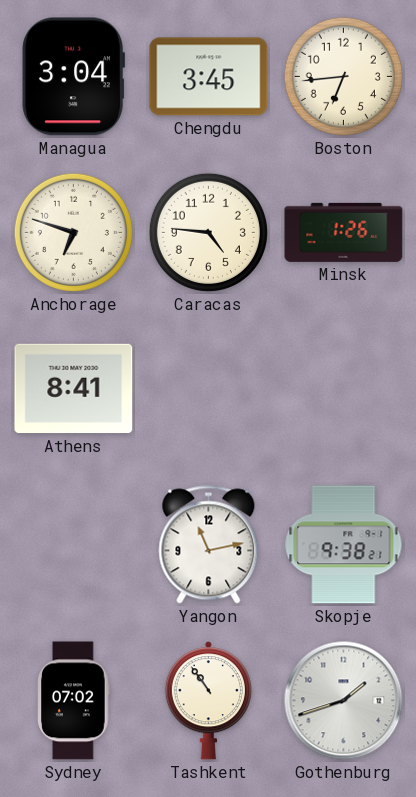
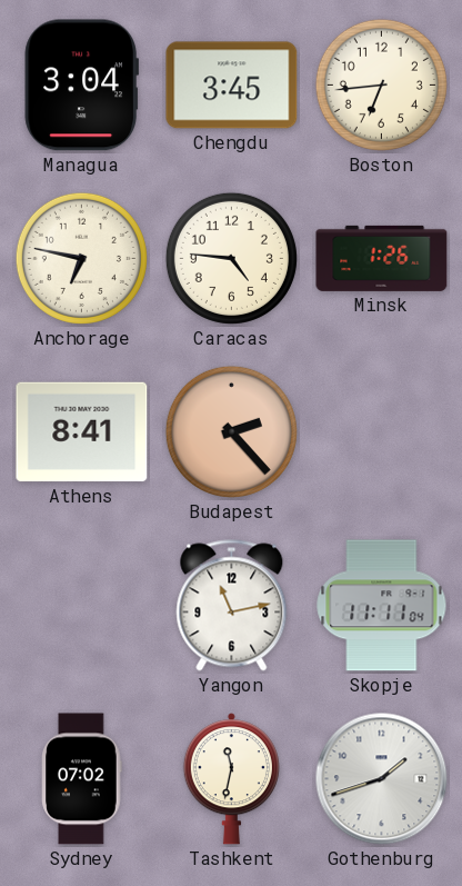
Anchorage: 6:48 -> 6:47
Budapest: none -> 2:23
Skopje: 9:38 -> 11:11
Tashkent: 10:54 -> 11:32
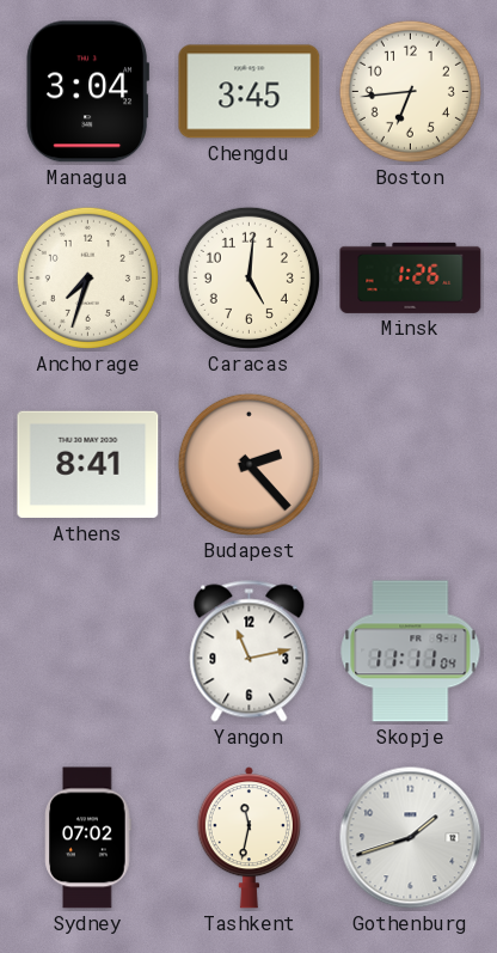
Anchorage: 6:47 -> 7:33
Caracas: 4:46 -> 5:01
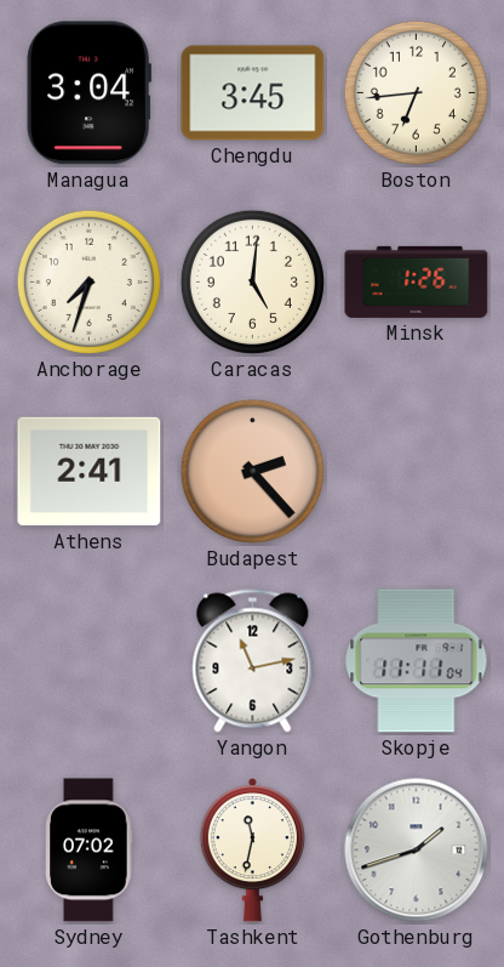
Athens: 8:41 -> 2:41
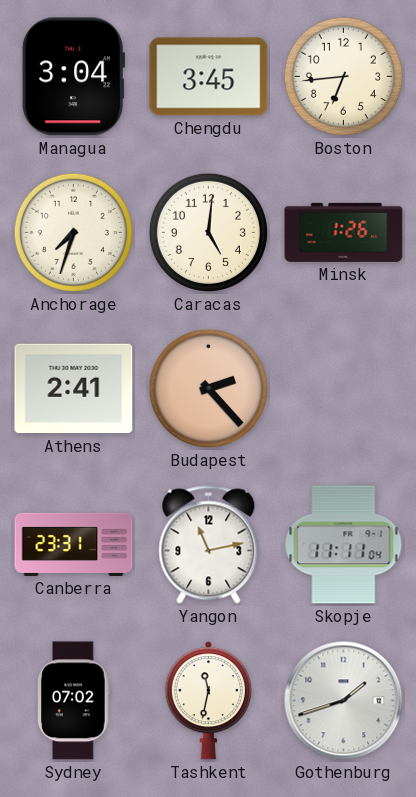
Canberra: none -> 23:31
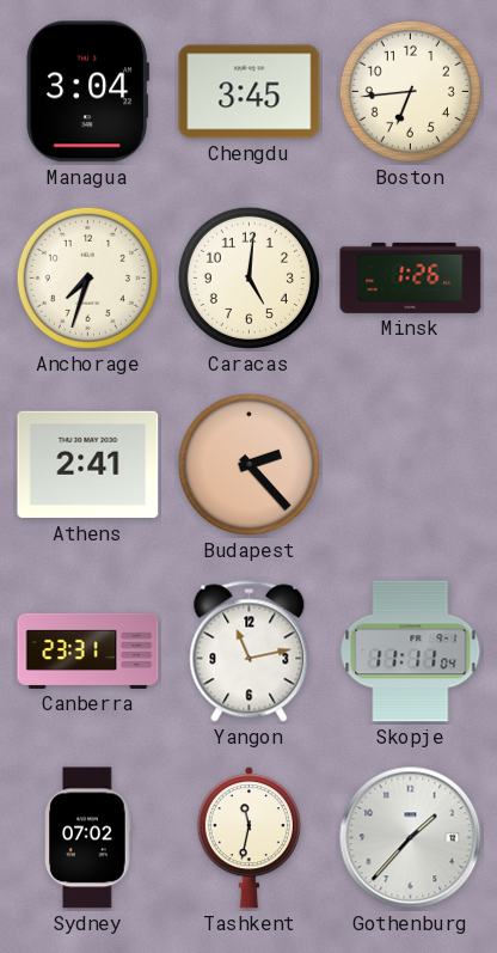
Gothenburg: 1:42 -> 1:37
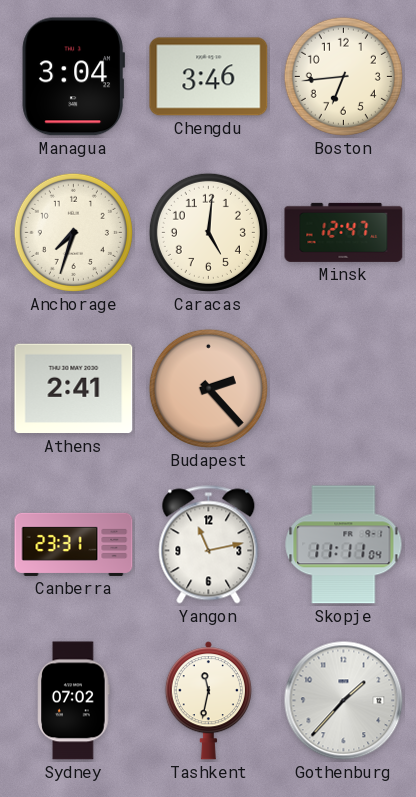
Chengdu: 3:45 -> 3:46
Minsk: 1:26 -> 12:47
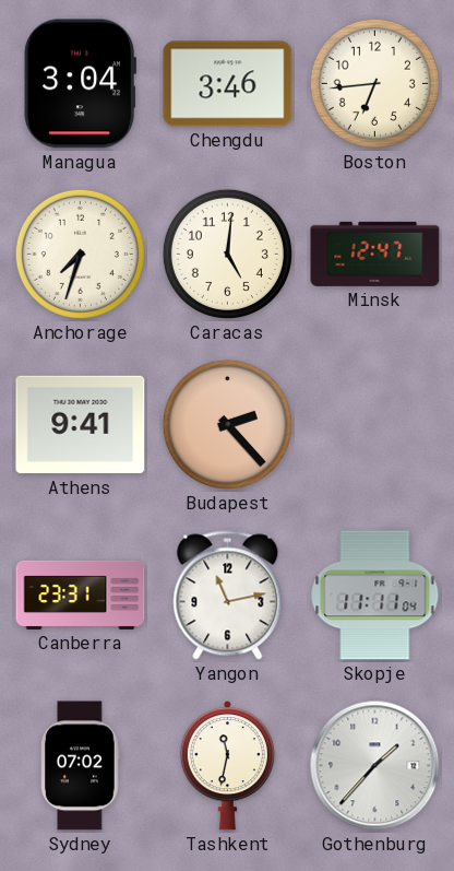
Athens: 2:41 -> 9:41
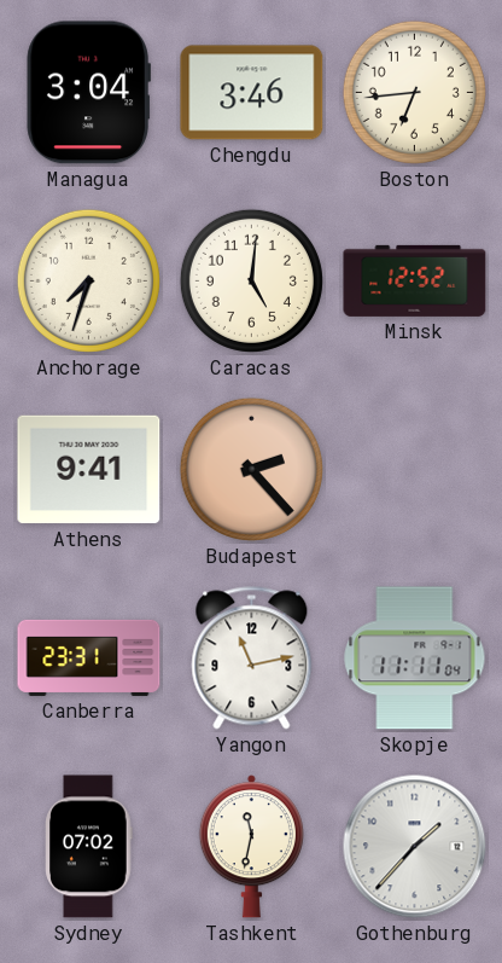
Minsk: 12:47 -> 12:52
